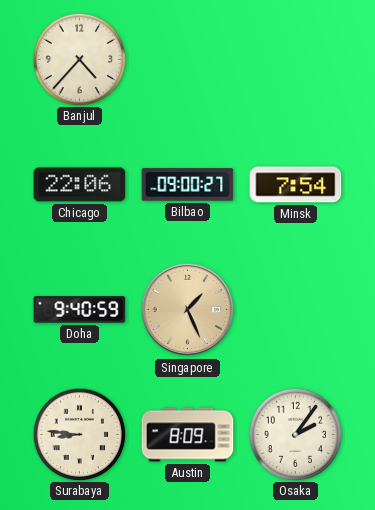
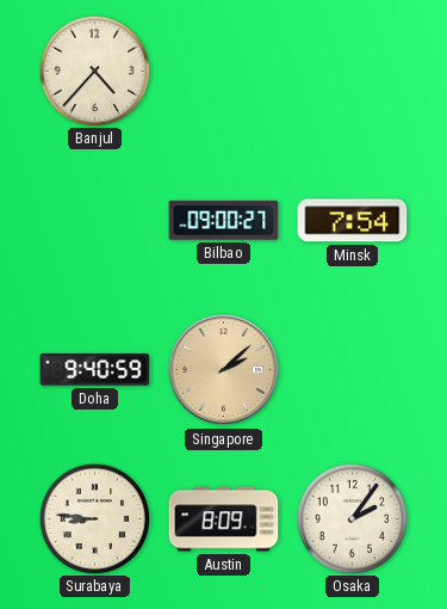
Chicago: 22:06 -> none
Singapore: 1:26 -> 2:08
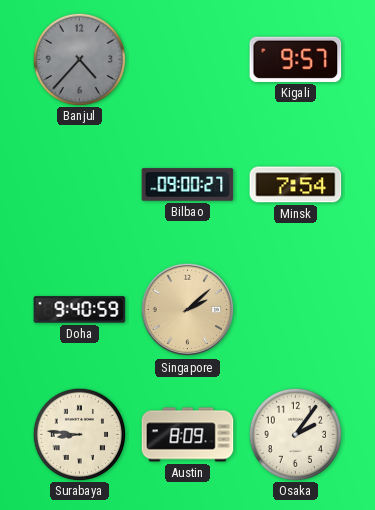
Banjul dial: cream -> grey
Kigali: none -> 9:57
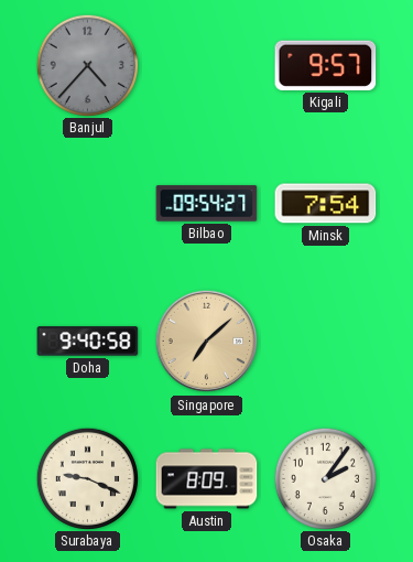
Bilbao: 09:00 -> 09:54
Doha: 9:40:59 -> 9:40:58
Singapore: 2:08 -> 7:08
Surabaya: 8:46 -> 9:19
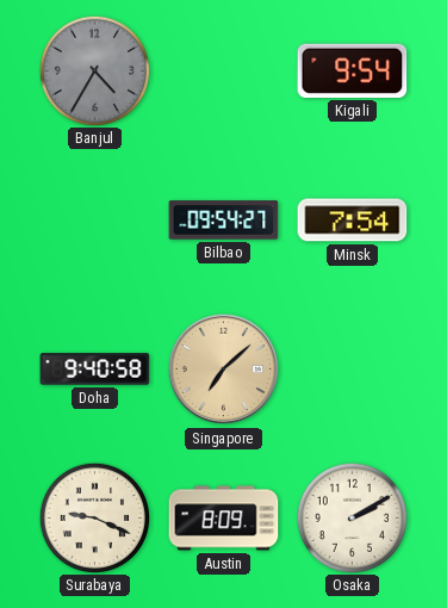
Banjul: 4:37 -> 4:35
Kigali: 9:57 -> 9:54
Osaka: 2:06 -> 2:10
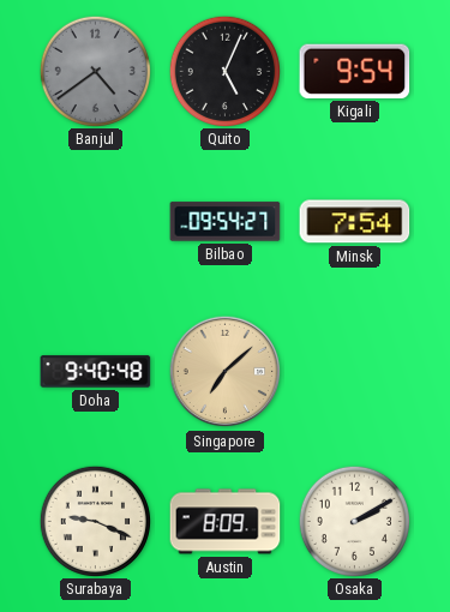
Banjul: 4:35 -> 4:39
Quito: none -> 5:04
Doha: 9:40:58 -> 9:40:48
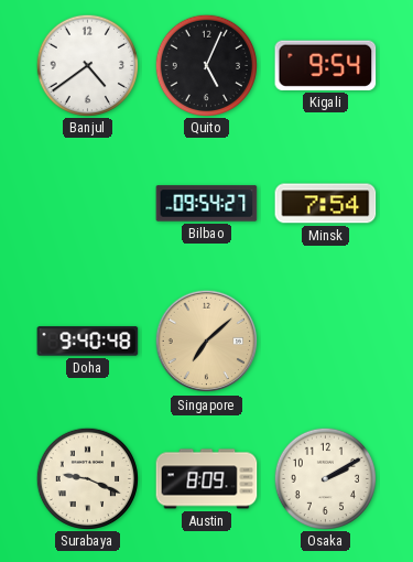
Banjul dial: grey -> white
